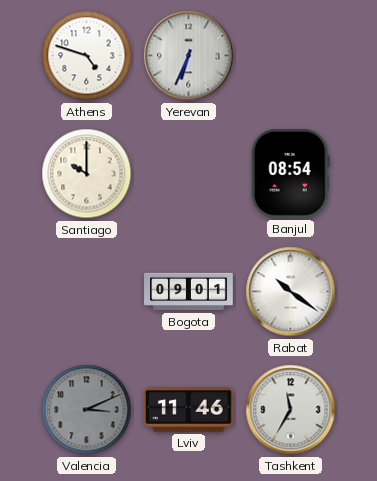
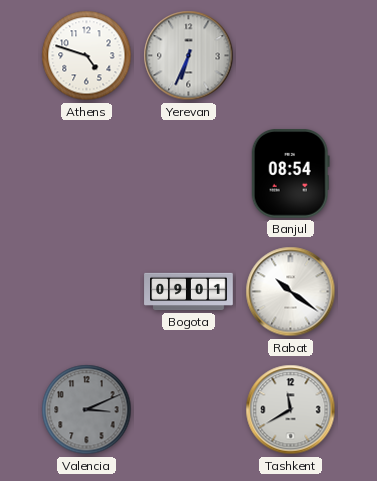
Santiago: 10:00 -> none
Lviv: 11:46 -> none
Tashkent: 11:35 -> 11:40
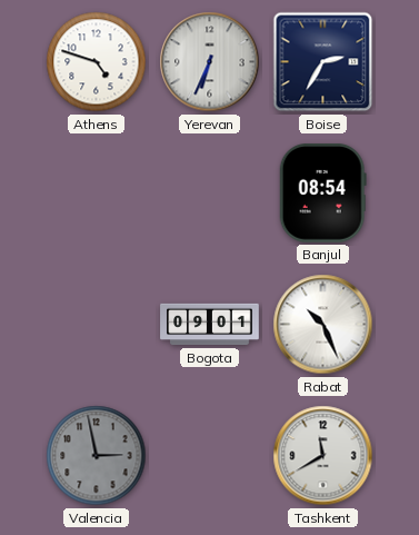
Boise: none -> 2:35
Rabat: 10:21 -> 10:26
Valencia: 3:11 -> 2:58
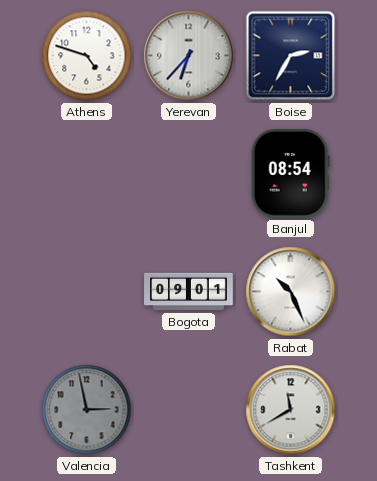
Yerevan: 6:34 -> 6:37
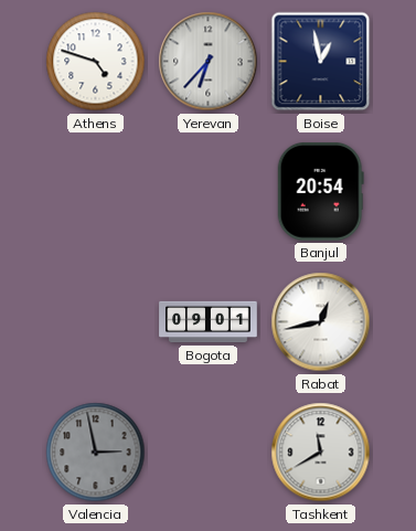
Boise: 2:35 -> 12:58
Banjul: 08:54 -> 20:54
Rabat: 10:26 -> 12:43
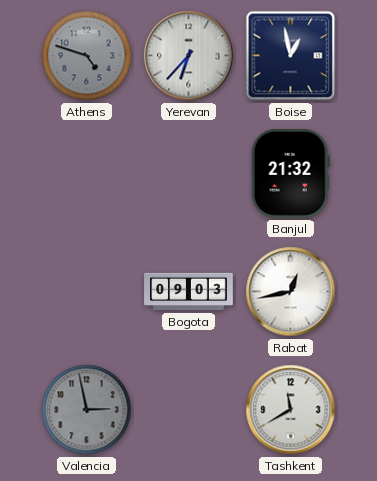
Athens dial: white -> grey
Banjul: 20:54 -> 21:32
Bogota: 09:01 -> 09:03
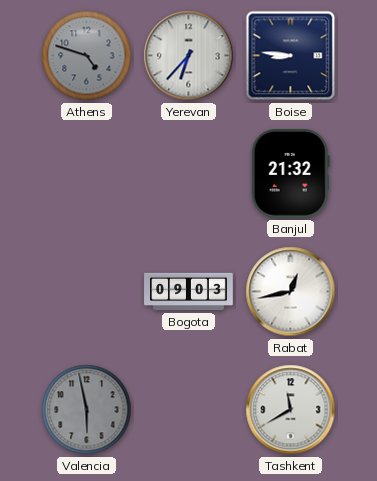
Boise: 12:58 -> 8:46
Valencia: 2:58 -> 5:58
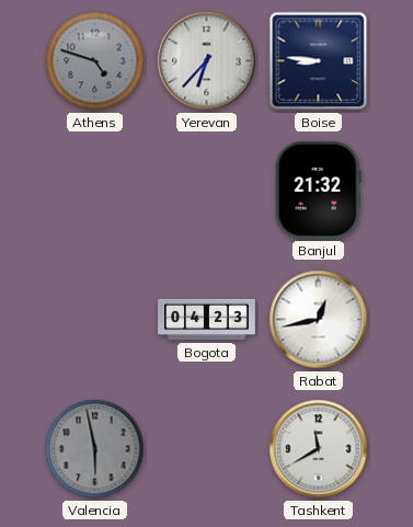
Bogota: 09:03 -> 04:23
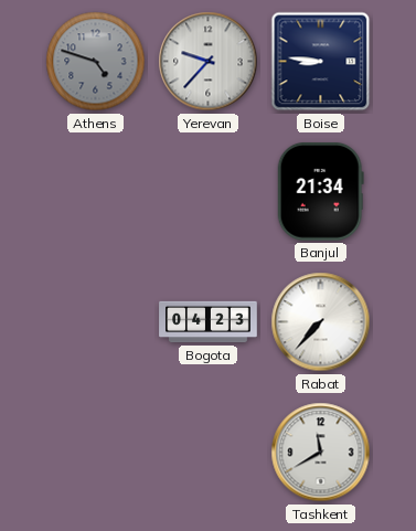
Yerevan: 6:37 -> 9:37
Banjul: 21:32 -> 21:34
Rabat: 12:43 -> 7:37
Valencia: 5:58 -> none
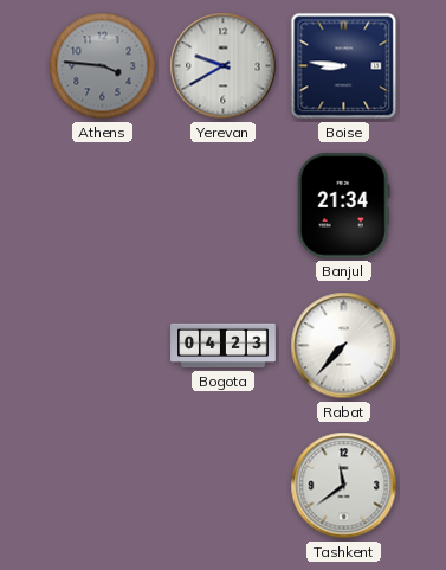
Athens: 4:48 -> 3:46
Yerevan: 9:37 -> 9:40
Tashkent: 11:40 -> 11:39
